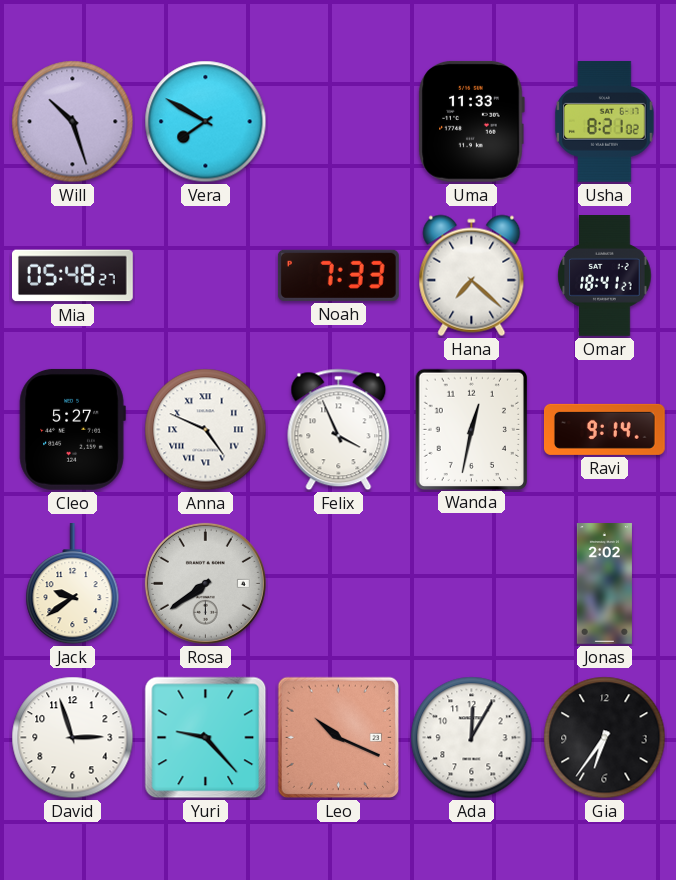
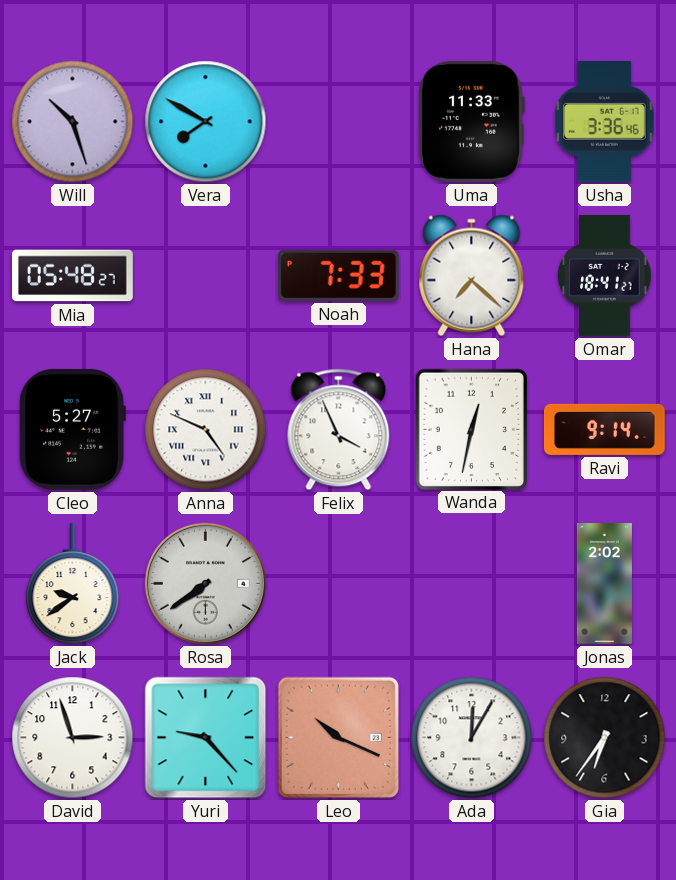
Usha: 8:21 -> 3:36
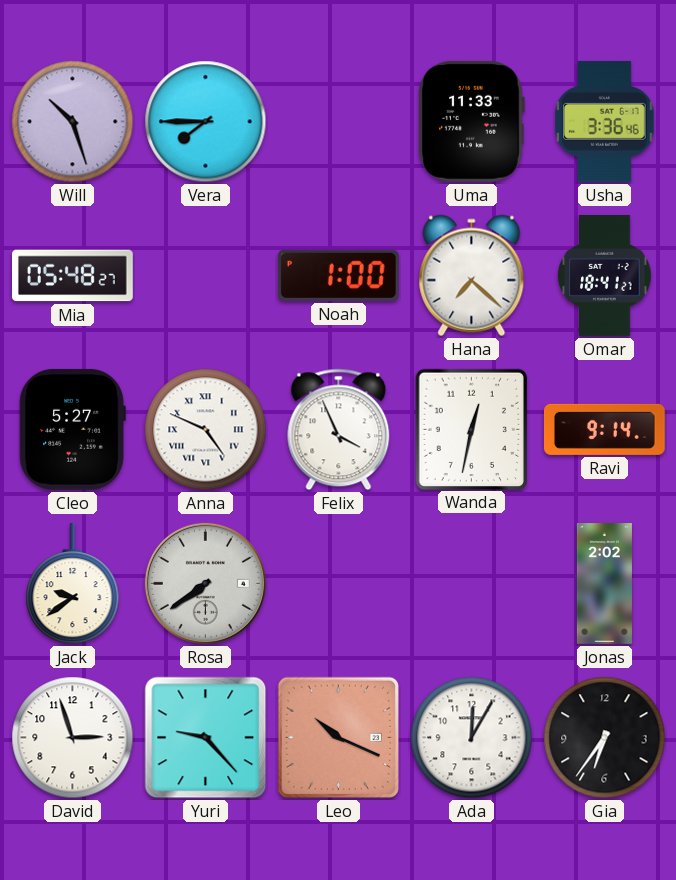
Vera: 7:50 -> 7:45
Noah: 7:33 -> 1:00
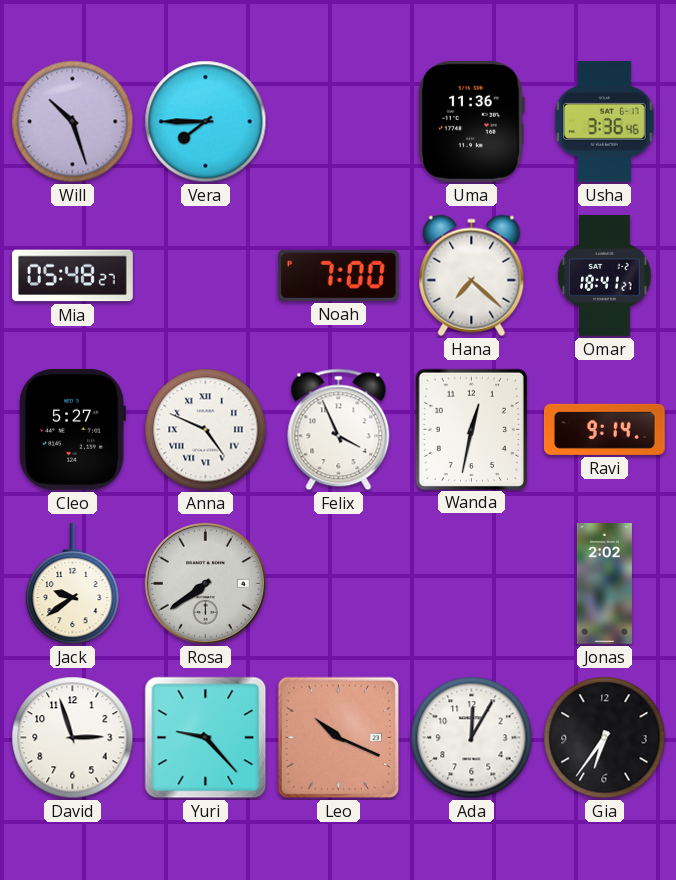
Uma: 11:33 -> 11:36
Noah: 1:00 -> 7:00
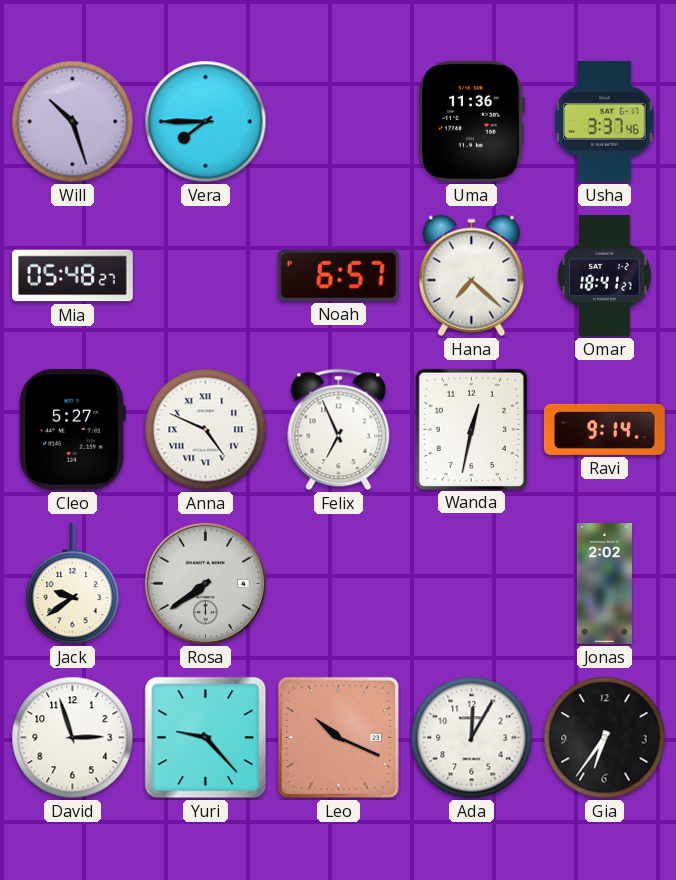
Usha: 3:36 -> 3:37
Noah: 7:00 -> 6:57
Felix: 3:56 -> 6:56
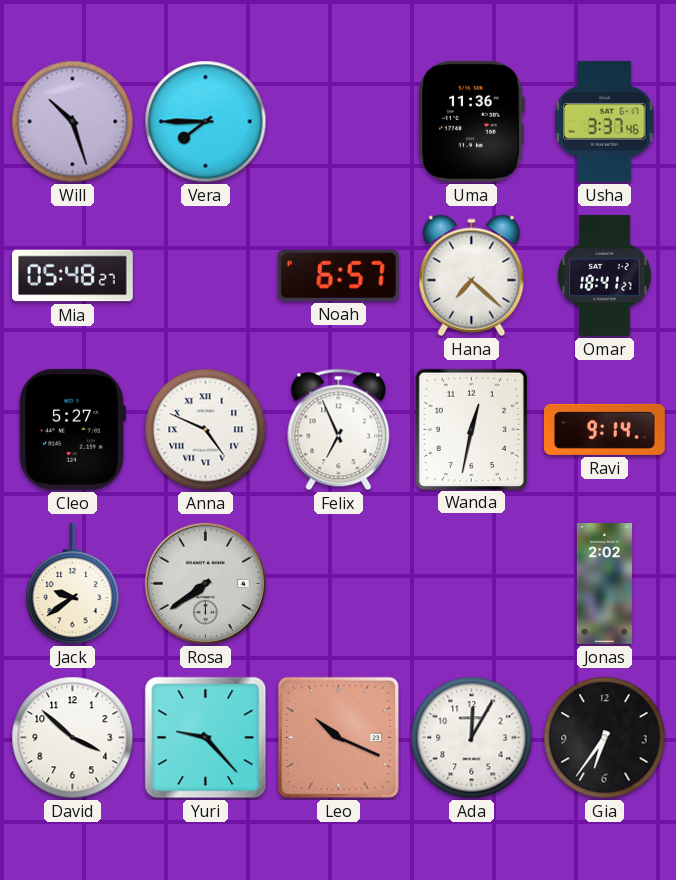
David: 2:57 -> 3:52
